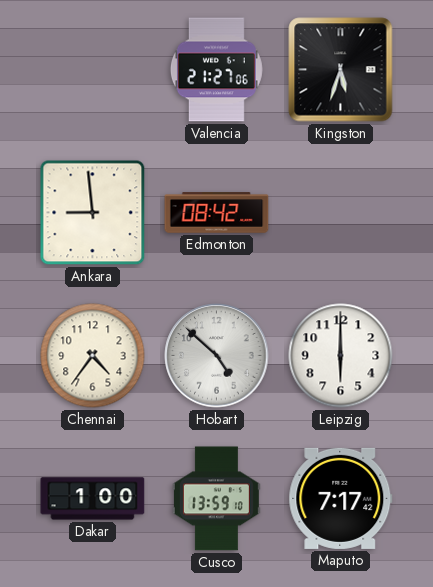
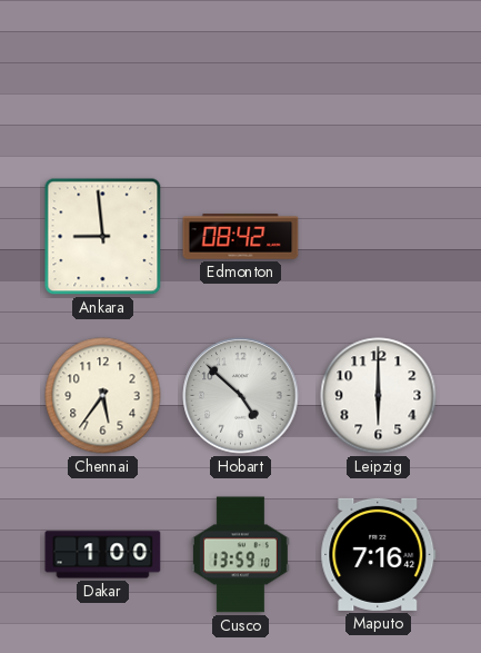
Valencia: 21:27 -> none
Kingston: 5:33 -> none
Chennai: 4:36 -> 5:36
Maputo: 7:17 -> 7:16
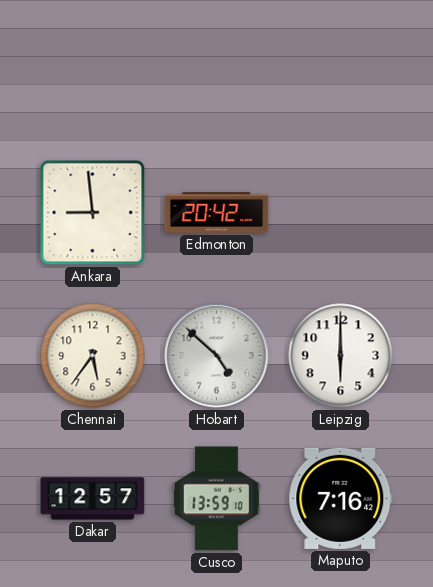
Edmonton: 08:42 -> 20:42
Dakar: 1:00 -> 12:57
